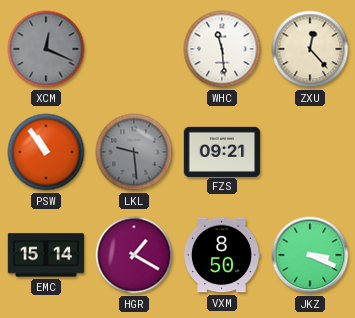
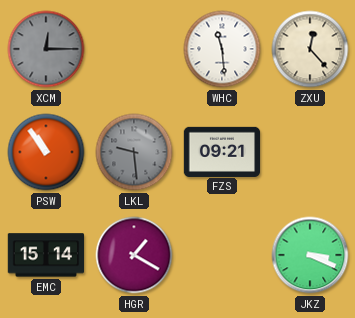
XCM: 12:19 -> 12:15
VXM: 8:50 -> none
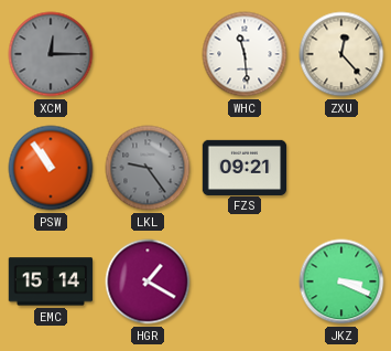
LKL: 9:29 -> 9:24
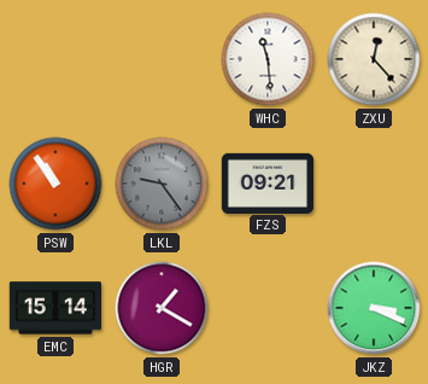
XCM: 12:15 -> none
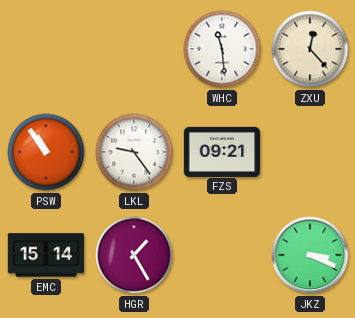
LKL dial: grey -> white
HGR: 1:20 -> 1:25
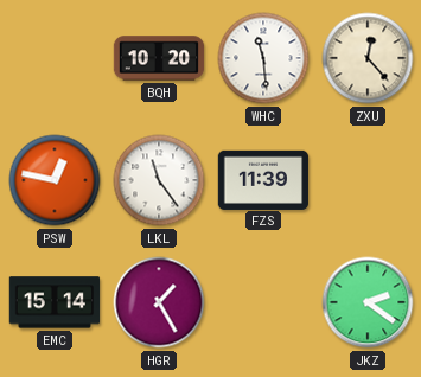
BQH: none -> 10:20
PSW: 10:54 -> 12:47
LKL: 9:24 -> 11:24
FZS: 09:21 -> 11:39
JKZ: 3:19 -> 2:21
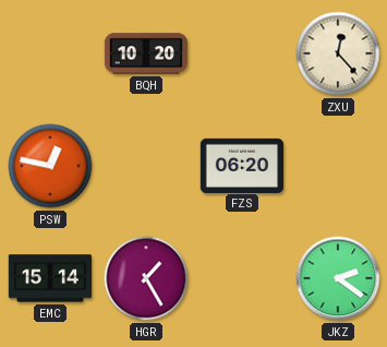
WHC: 11:29 -> none
LKL: 11:24 -> none
FZS: 11:39 -> 06:20
